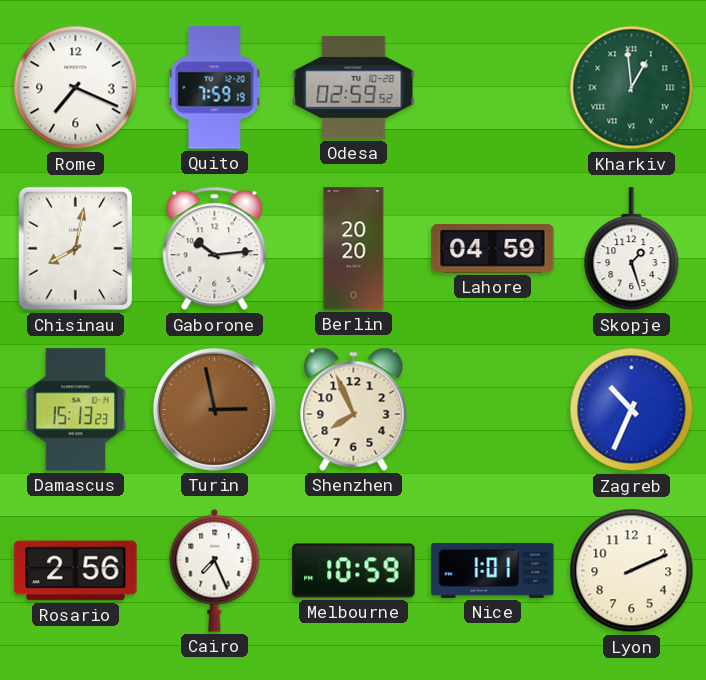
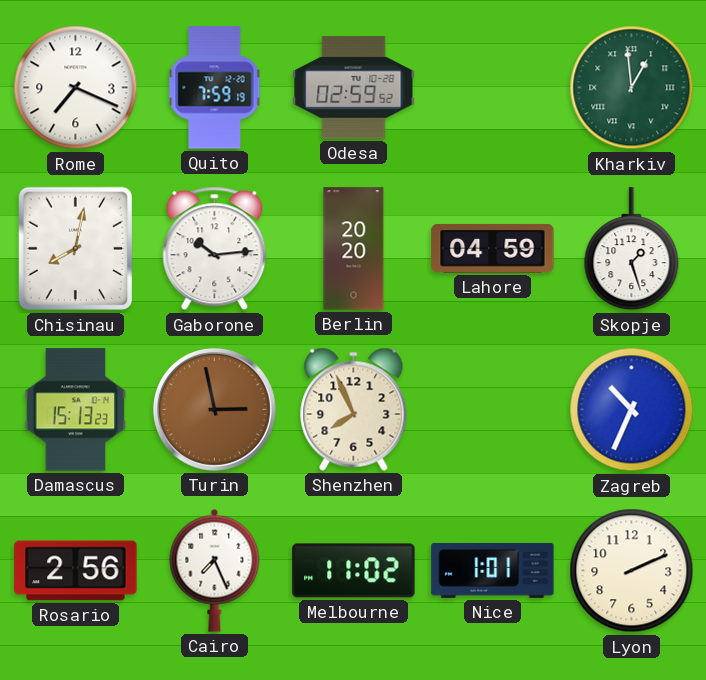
Melbourne: 10:59 -> 11:02
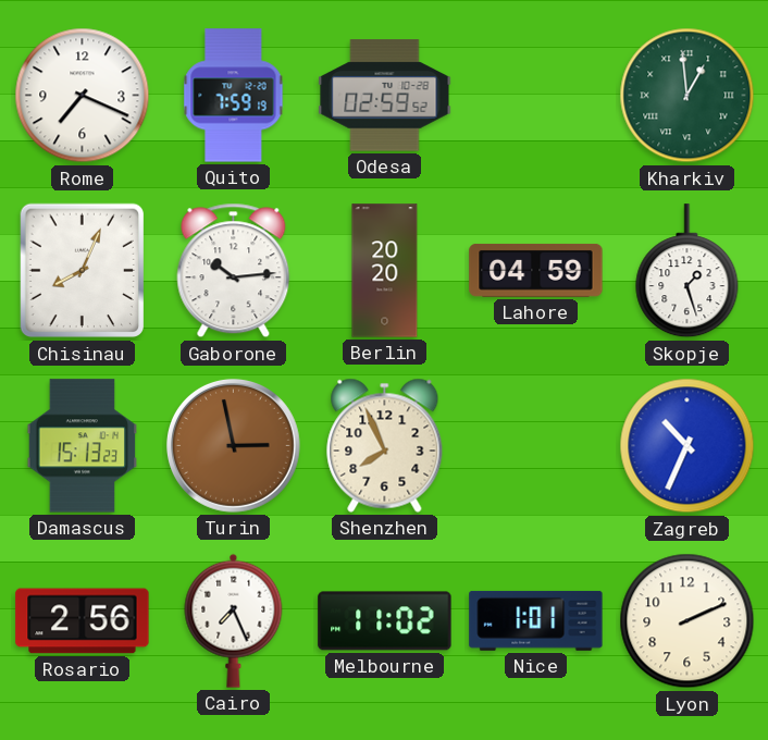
Chisinau: 8:02 -> 8:04
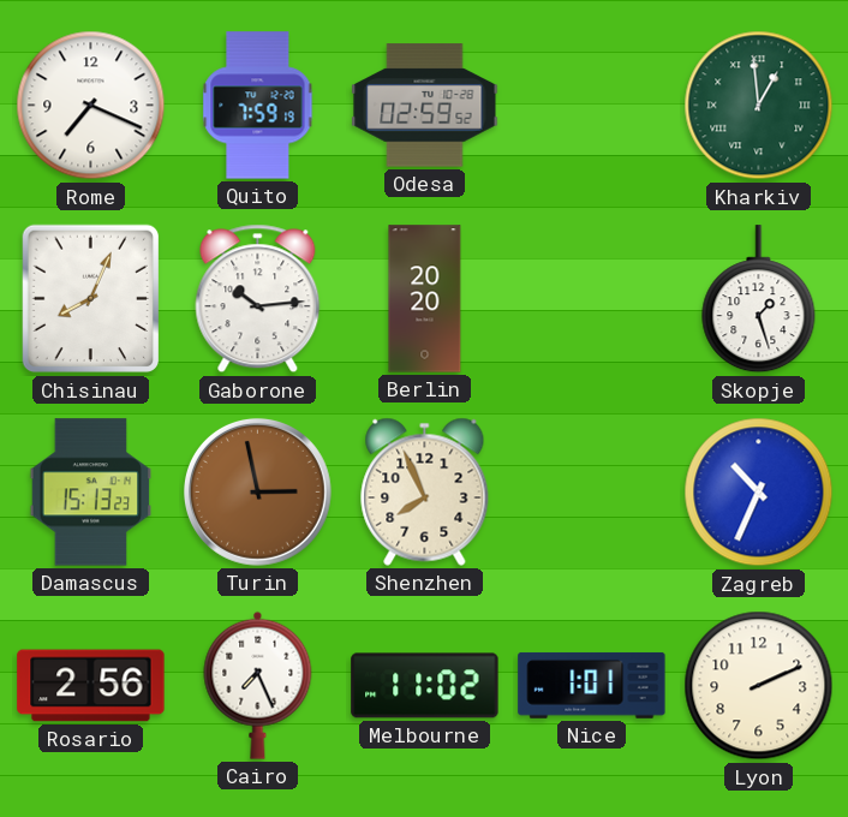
Lahore: 04:59 -> none
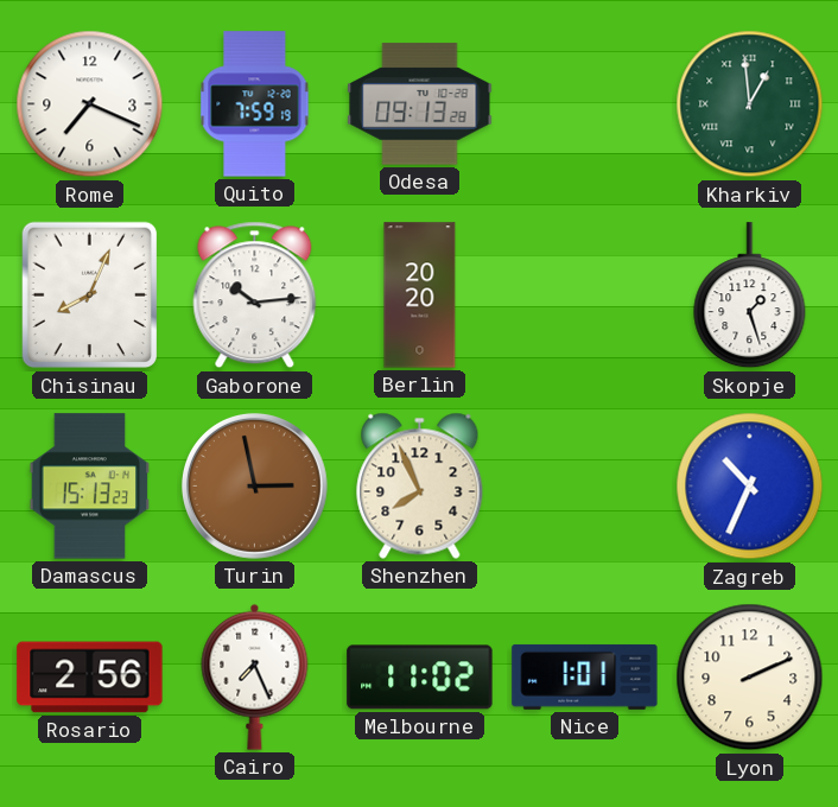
Odesa: 02:59 -> 09:13
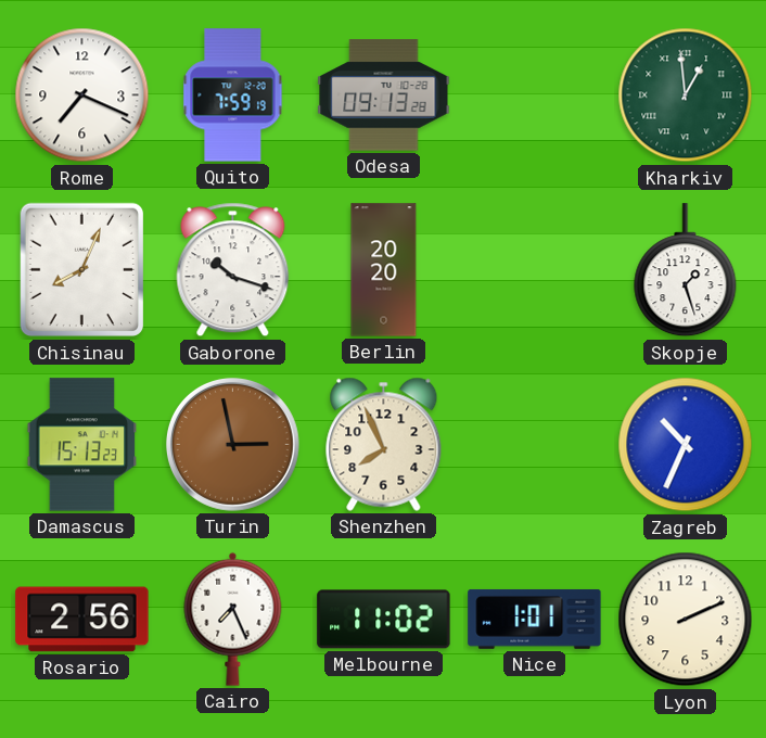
Gaborone: 10:14 -> 10:18
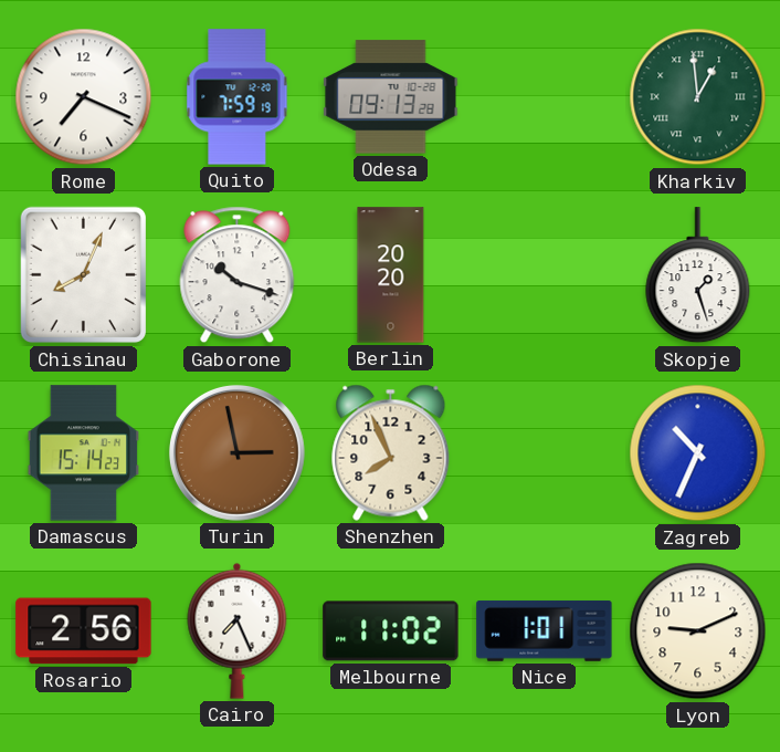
Damascus: 15:13 -> 15:14
Lyon: 2:11 -> 9:11
